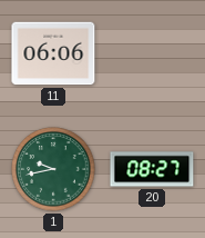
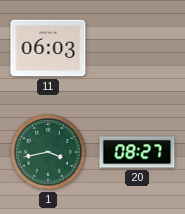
11: 06:06 -> 06:03
1: 9:43 -> 3:43
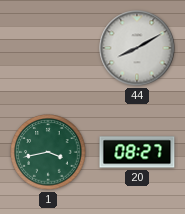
11: 06:03 -> none
44: none -> 8:10
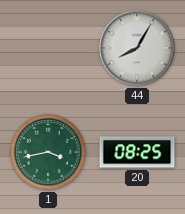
44: 8:10 -> 8:05
20: 08:27 -> 08:25
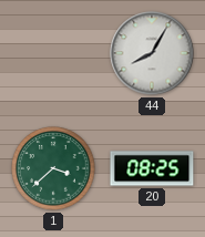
1: 3:43 -> 3:38
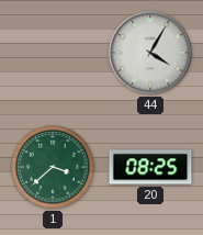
44: 8:05 -> 4:05
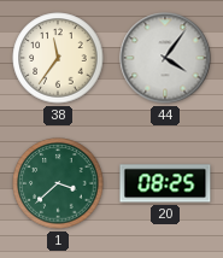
38: none -> 11:36
44: 4:05 -> 4:06
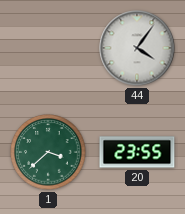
38: 11:36 -> none
20: 08:25 -> 23:55
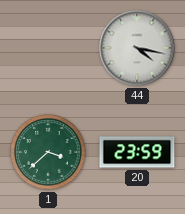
44: 4:06 -> 4:17
20: 23:55 -> 23:59
